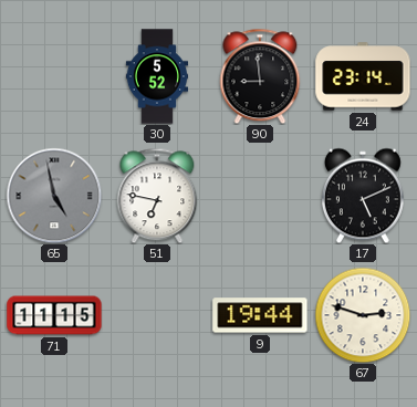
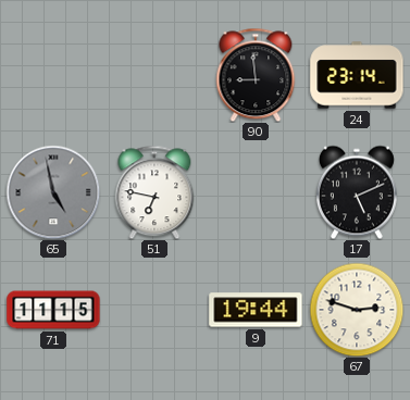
30: 5:52 -> none
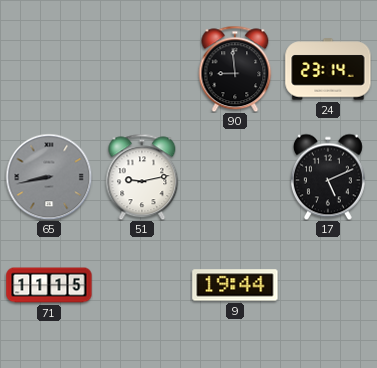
65: 4:58 -> 8:43
51: 6:47 -> 9:13
67: 2:48 -> none
